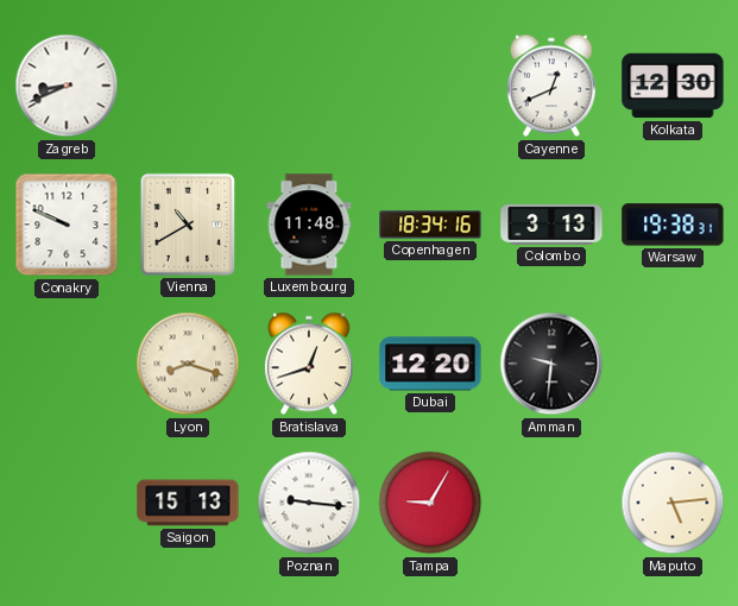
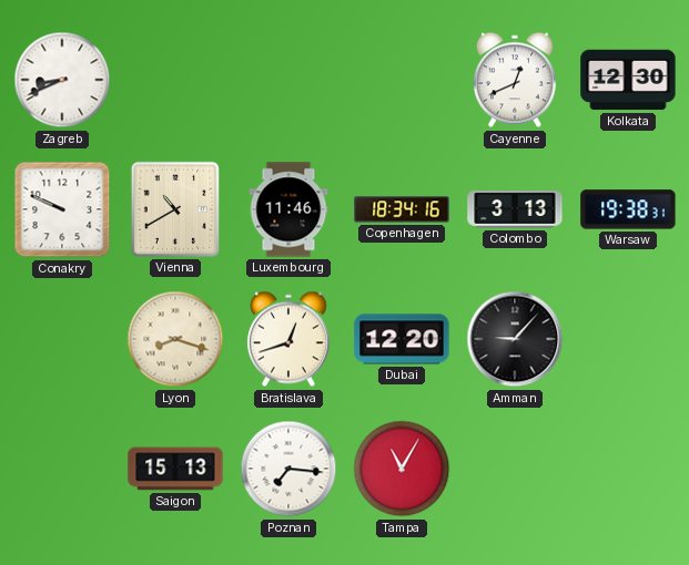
Luxembourg: 11:48 -> 11:46
Amman: 9:31 -> 9:07
Poznan: 9:16 -> 7:16
Tampa: 9:05 -> 11:05
Maputo: 5:14 -> none
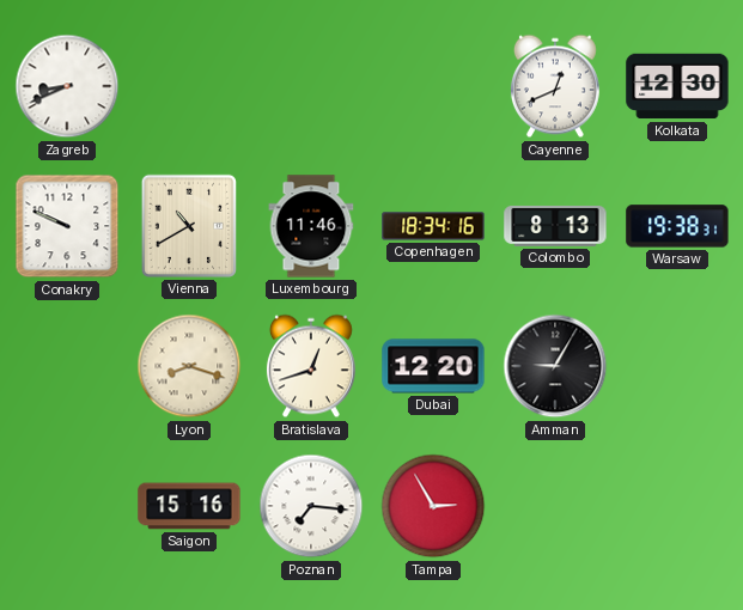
Colombo: 3:13 -> 8:13
Amman: 9:07 -> 9:05
Saigon: 15:13 -> 15:16
Tampa: 11:05 -> 2:55
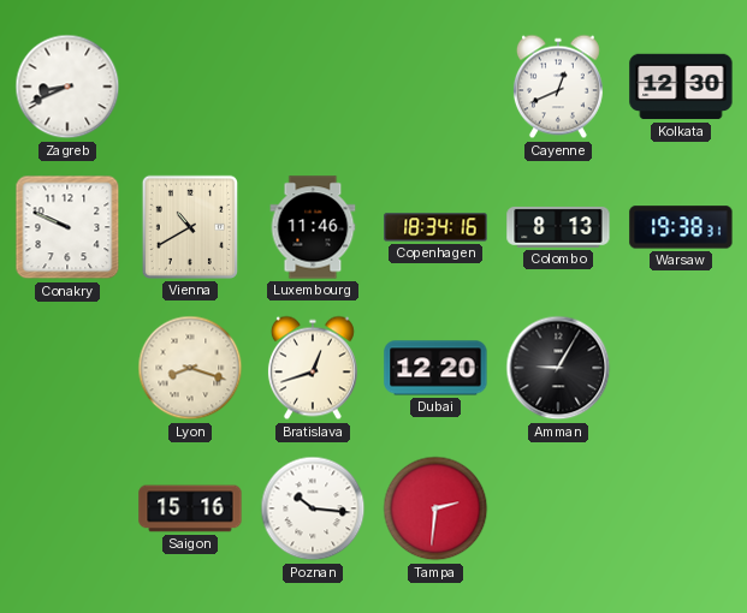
Poznan: 7:16 -> 10:16
Tampa: 2:55 -> 2:31
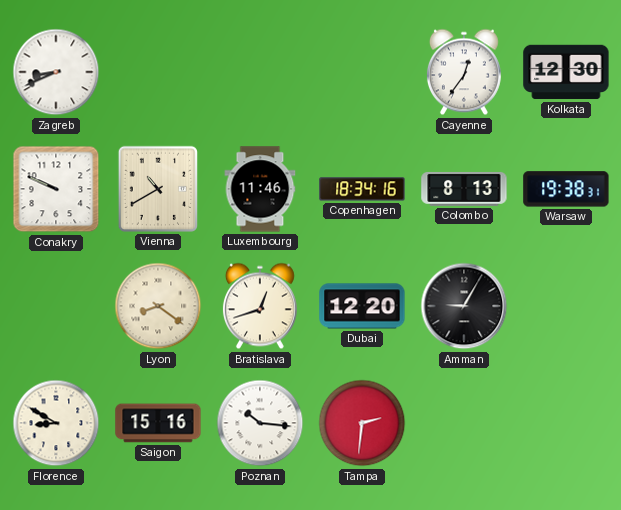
Cayenne: 12:41 -> 12:36
Lyon: 8:18 -> 8:21
Florence: none -> 8:50
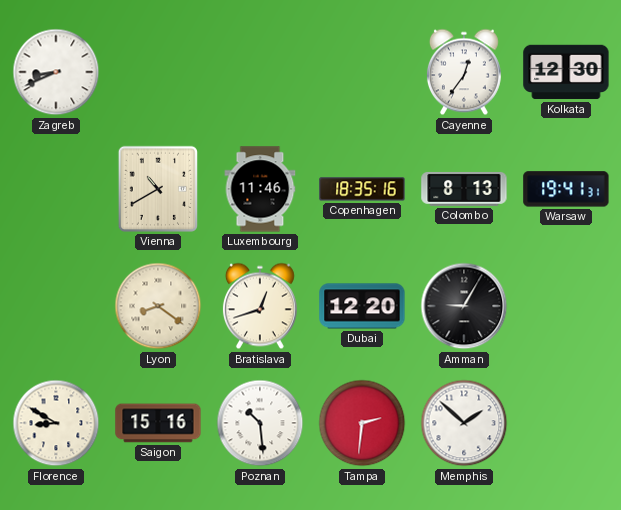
Conakry: 9:49 -> none
Copenhagen: 18:34 -> 18:35
Warsaw: 19:38 -> 19:41
Poznan: 10:16 -> 10:29
Memphis: none -> 1:52
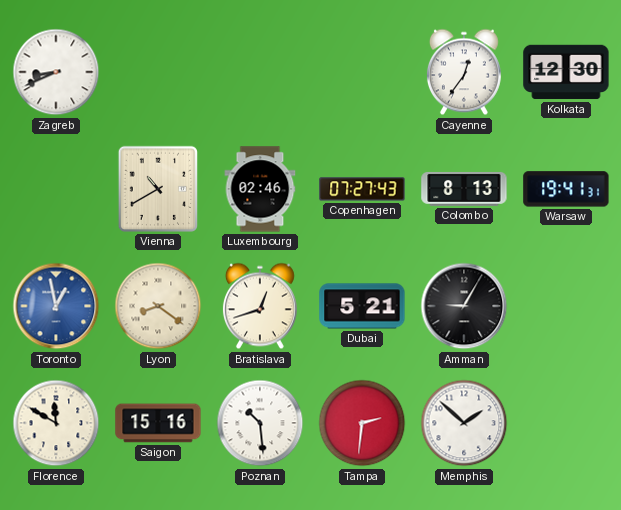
Luxembourg: 11:46 -> 02:46
Copenhagen: 18:35 -> 07:27
Toronto: none -> 12:58
Dubai: 12:20 -> 5:21
Florence: 8:50 -> 11:50
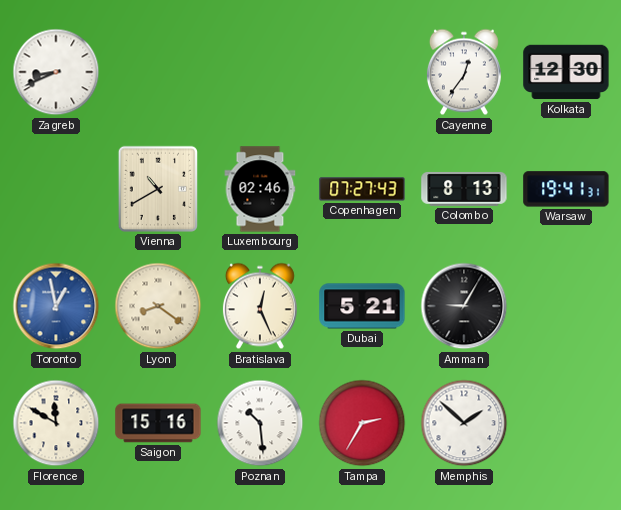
Bratislava: 12:42 -> 12:26
Tampa: 2:31 -> 2:35
